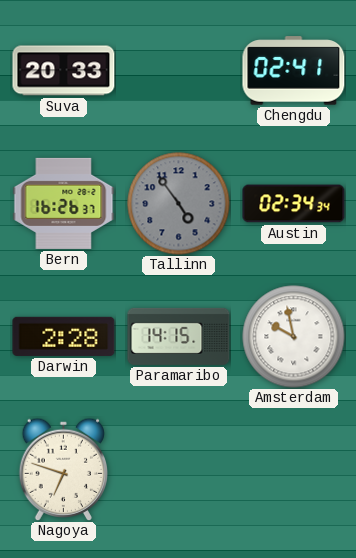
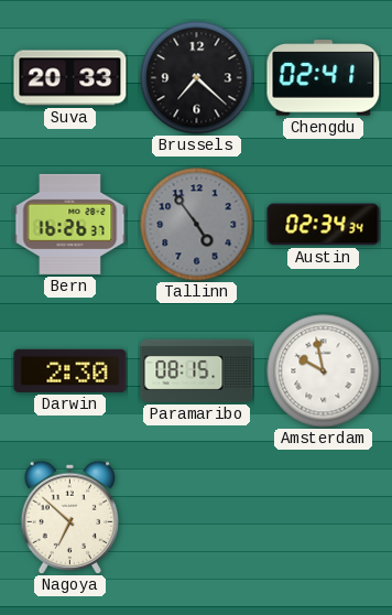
Brussels: none -> 7:22
Darwin: 2:28 -> 2:30
Paramaribo: 14:15 -> 08:15
Nagoya: 6:48 -> 6:52
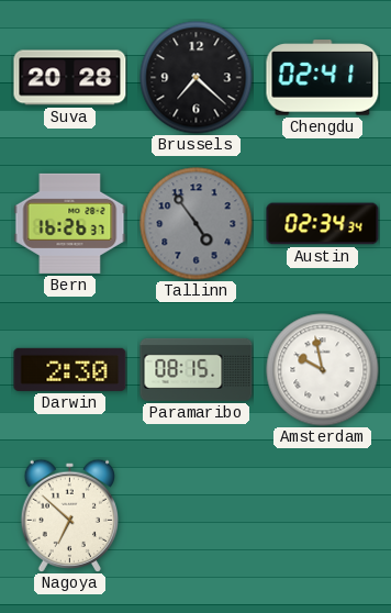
Suva: 20:33 -> 20:28
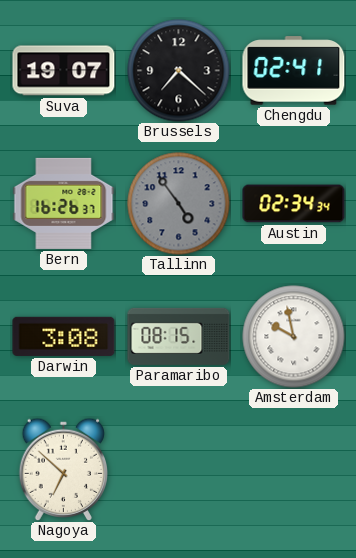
Suva: 20:28 -> 19:07
Darwin: 2:30 -> 3:08
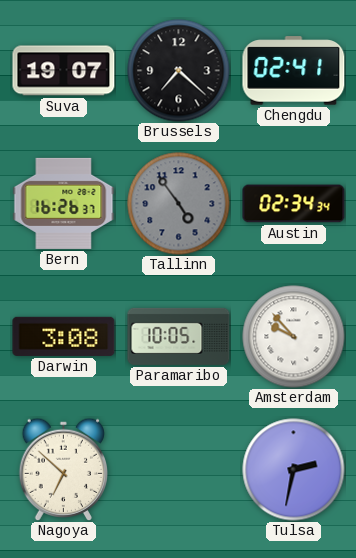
Paramaribo: 08:15 -> 10:05
Amsterdam: 9:58 -> 9:53
Tulsa: none -> 2:32
